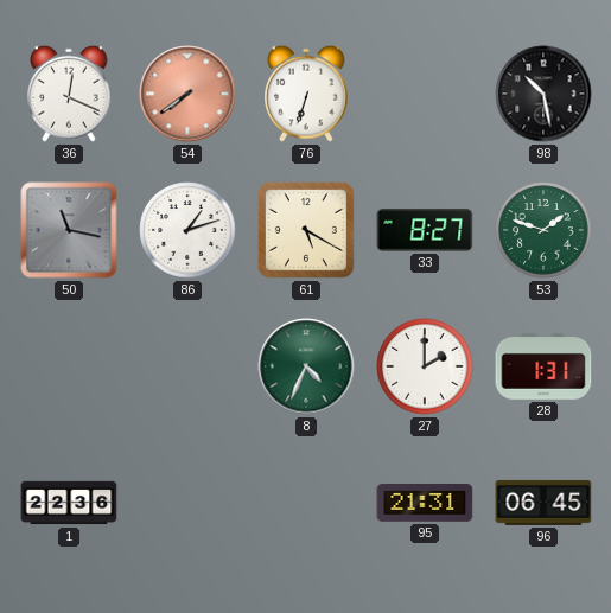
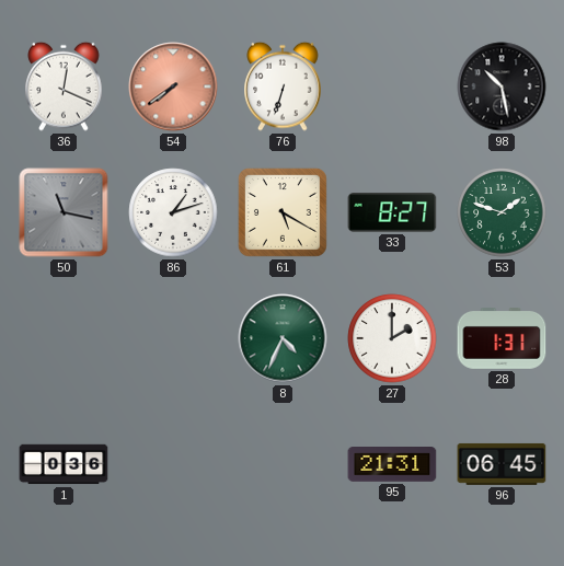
1: 22:36 -> 0:36
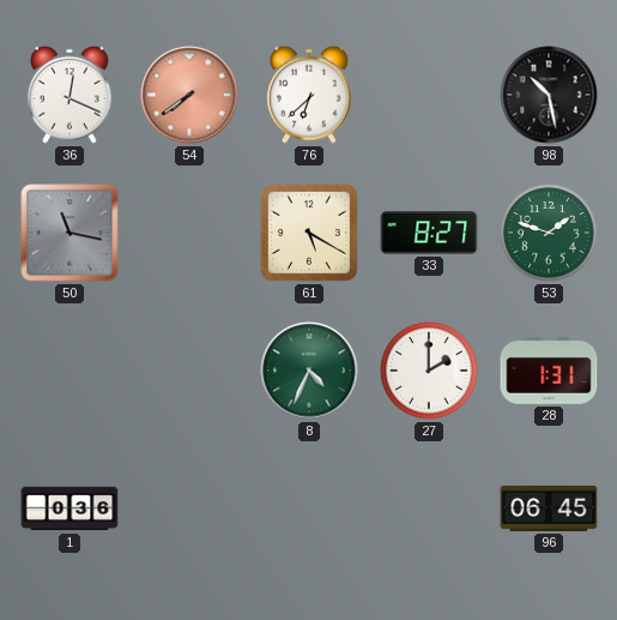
76: 6:33 -> 6:38
86: 1:12 -> none
95: 21:31 -> none
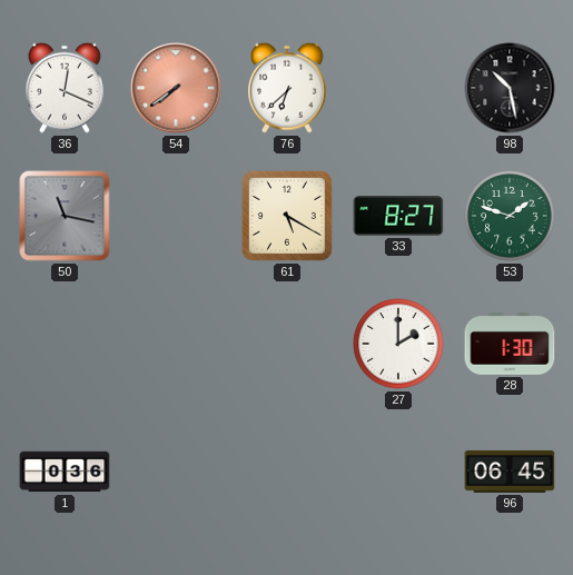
8: 4:34 -> none
28: 1:31 -> 1:30
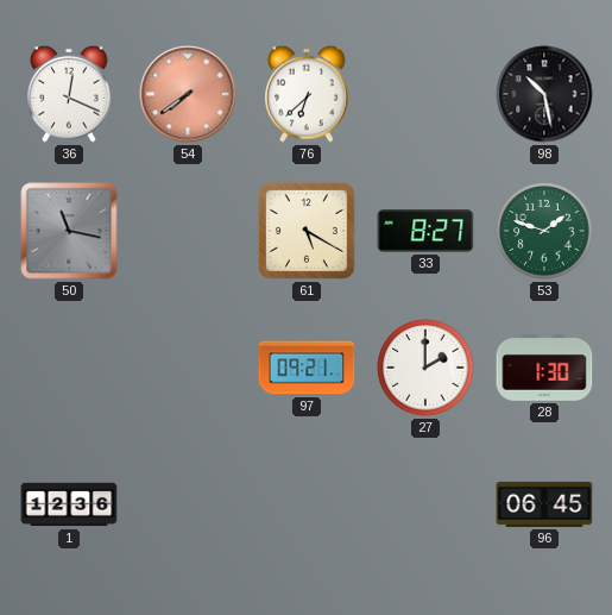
97: none -> 09:21
1: 0:36 -> 12:36
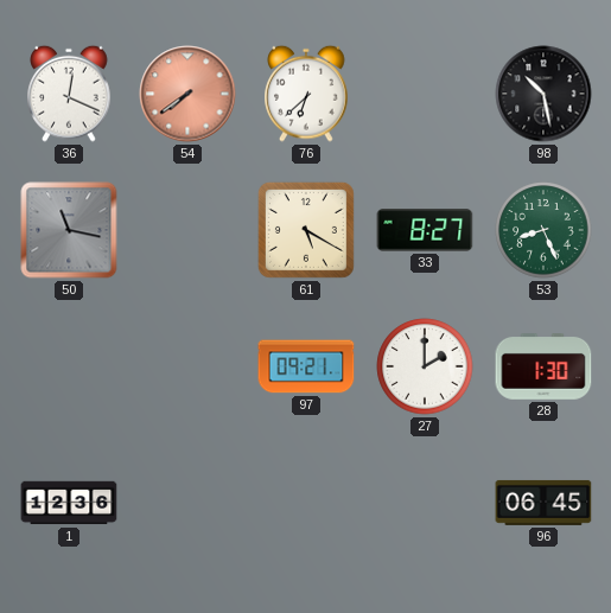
53: 1:48 -> 8:26
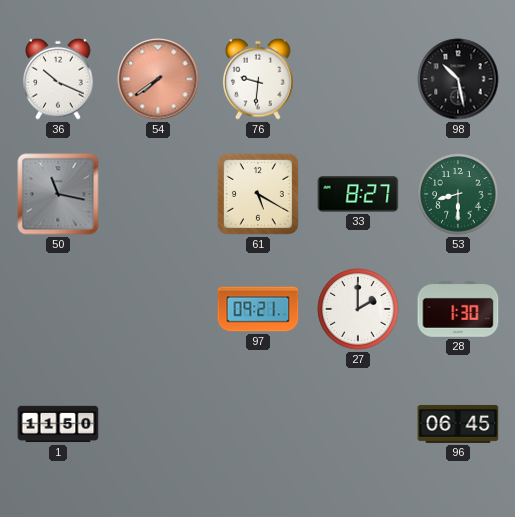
36: 12:19 -> 10:19
76: 6:38 -> 9:31
53: 8:26 -> 8:30
1: 12:36 -> 11:50
